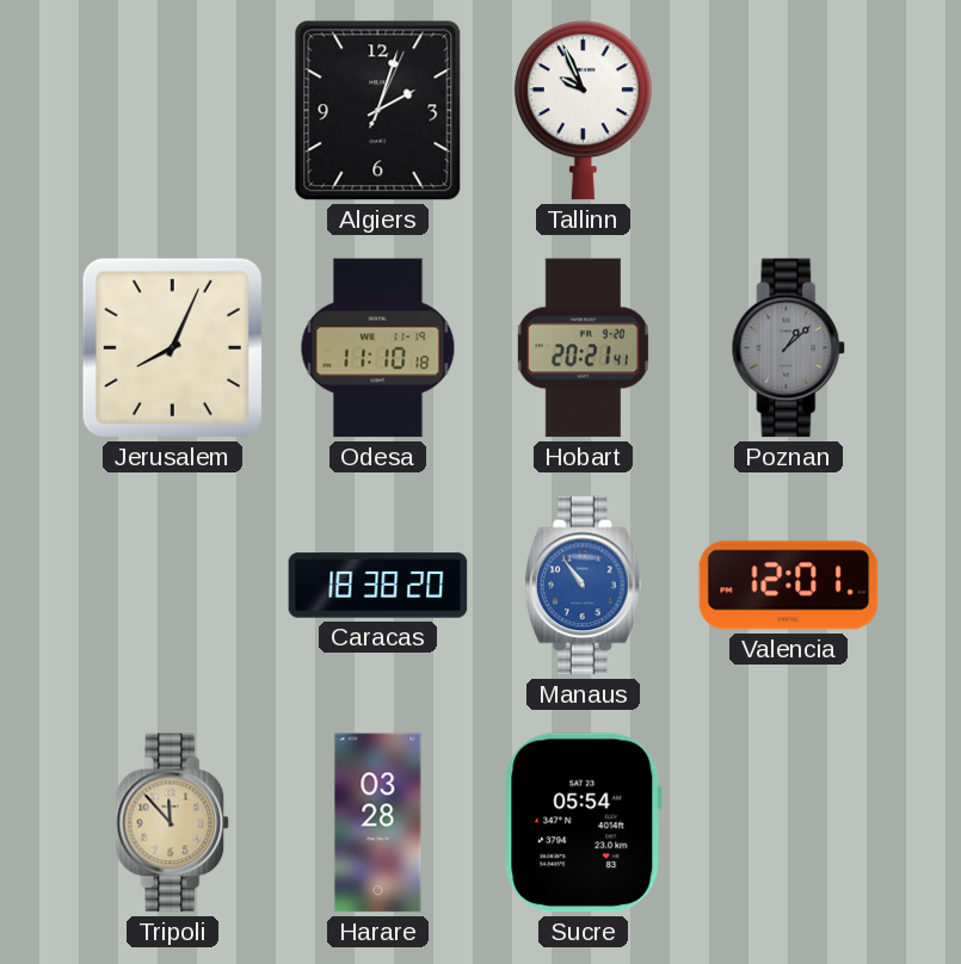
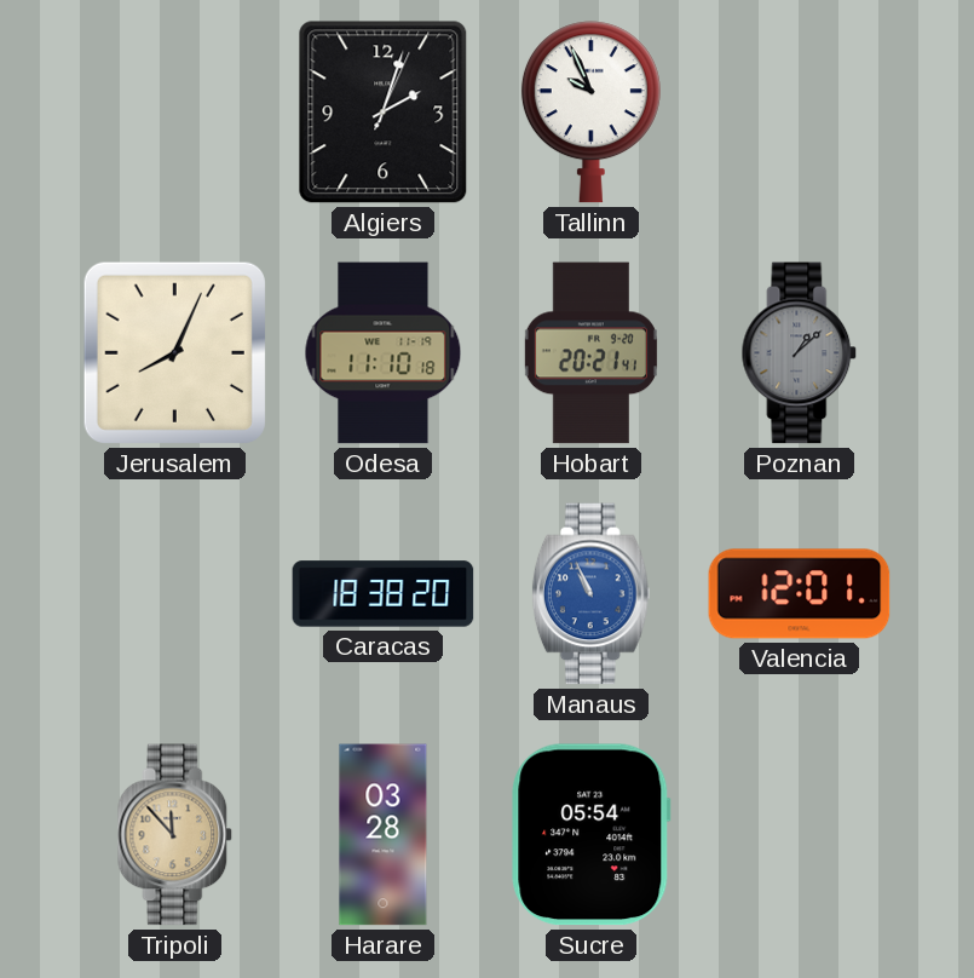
Manaus: 10:54 -> 10:56
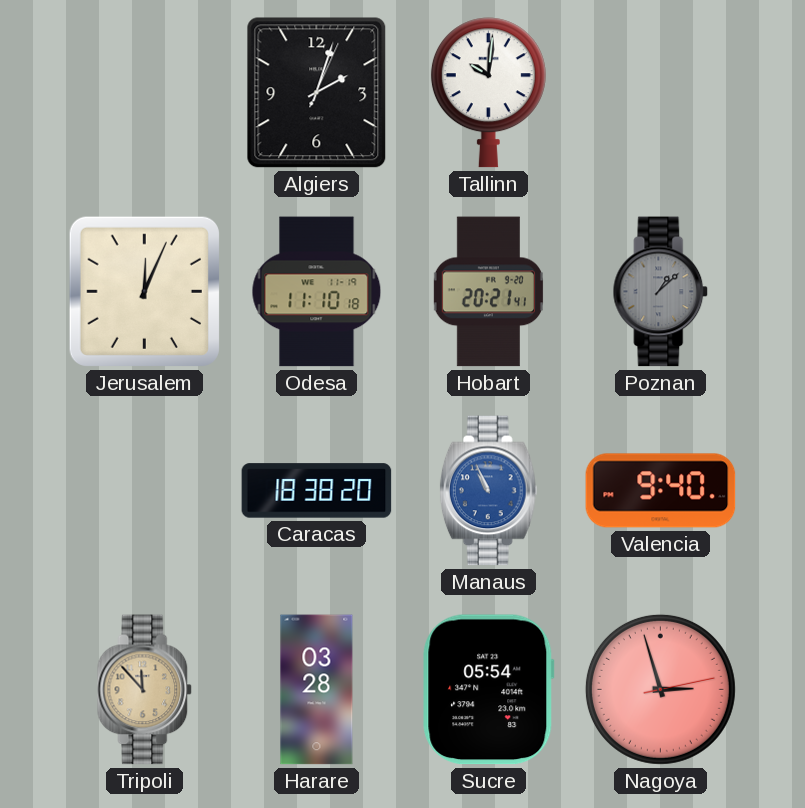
Tallinn: 9:56 -> 10:01
Jerusalem: 8:04 -> 12:04
Valencia: 12:01 -> 9:40
Nagoya: none -> 2:57
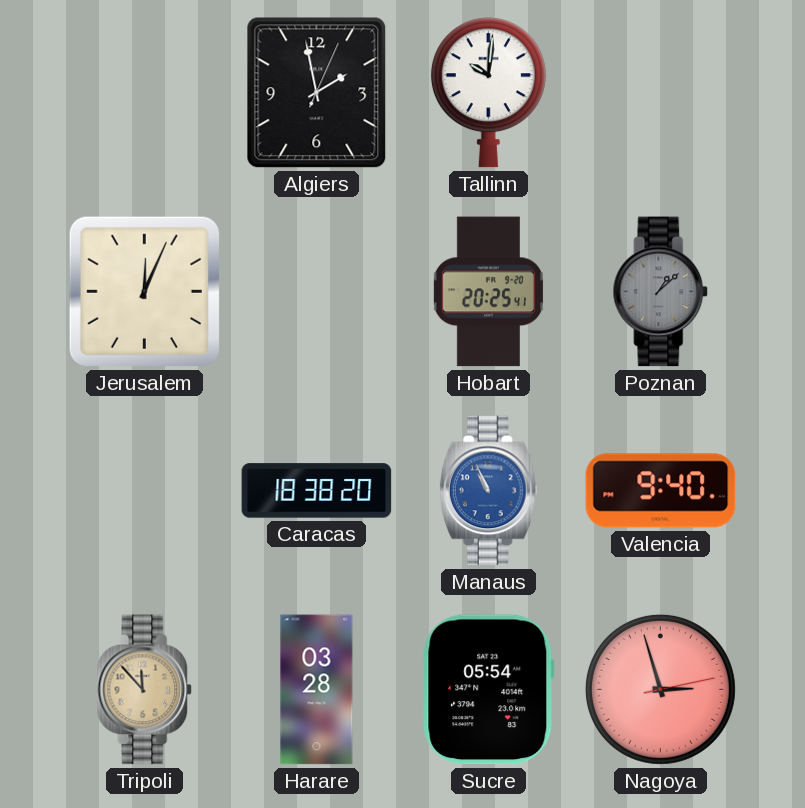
Algiers: 2:03 -> 1:58
Odesa: 11:10 -> none
Hobart: 20:21 -> 20:25
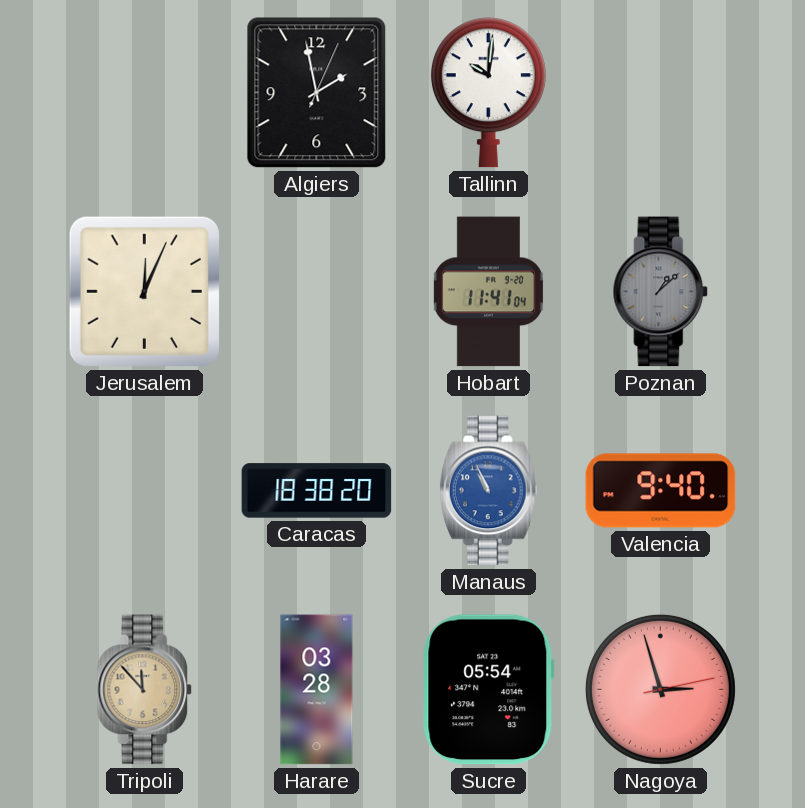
Hobart: 20:25 -> 11:41
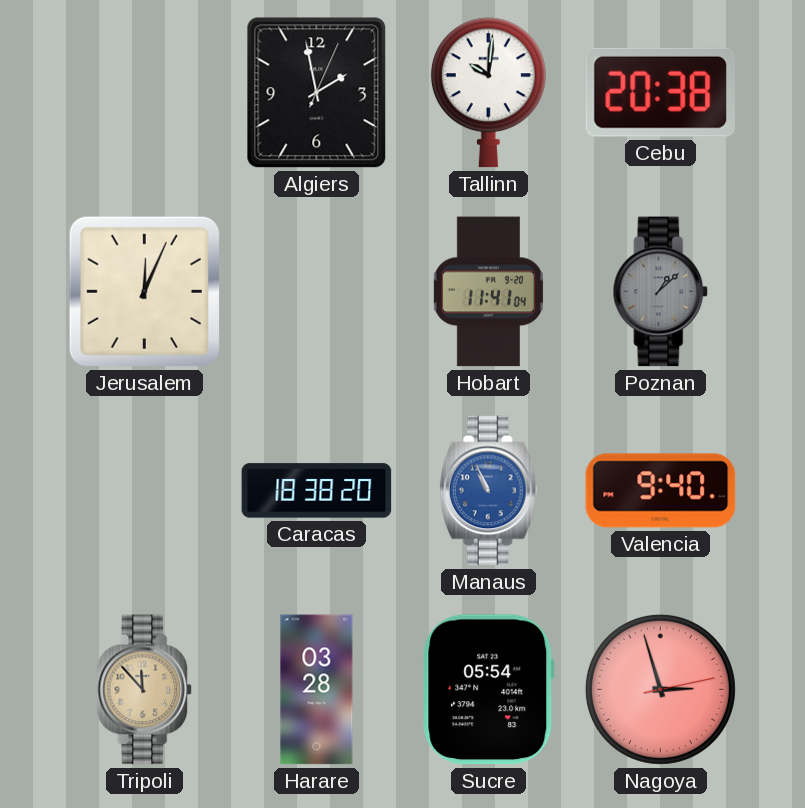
Cebu: none -> 20:38
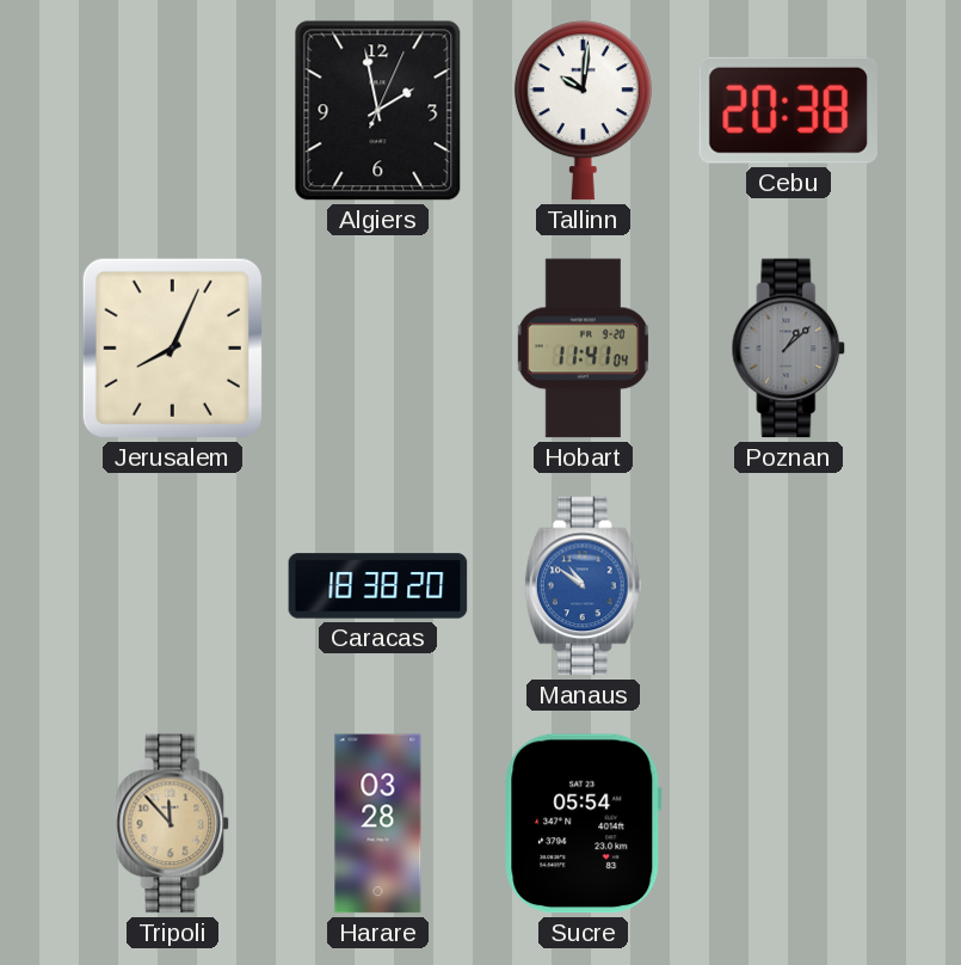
Jerusalem: 12:04 -> 8:04
Manaus: 10:56 -> 10:51
Valencia: 9:40 -> none
Nagoya: 2:57 -> none
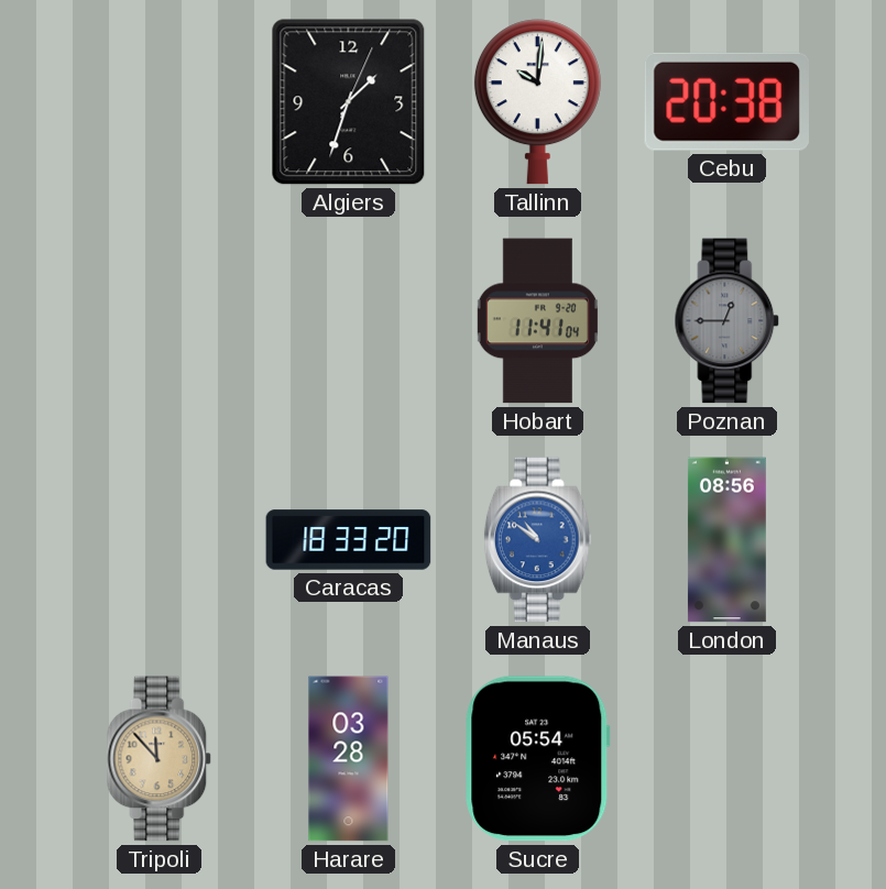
Algiers: 1:58 -> 1:33
Jerusalem: 8:04 -> none
Poznan: 1:08 -> 12:45
Caracas: 18:38 -> 18:33
London: none -> 08:56
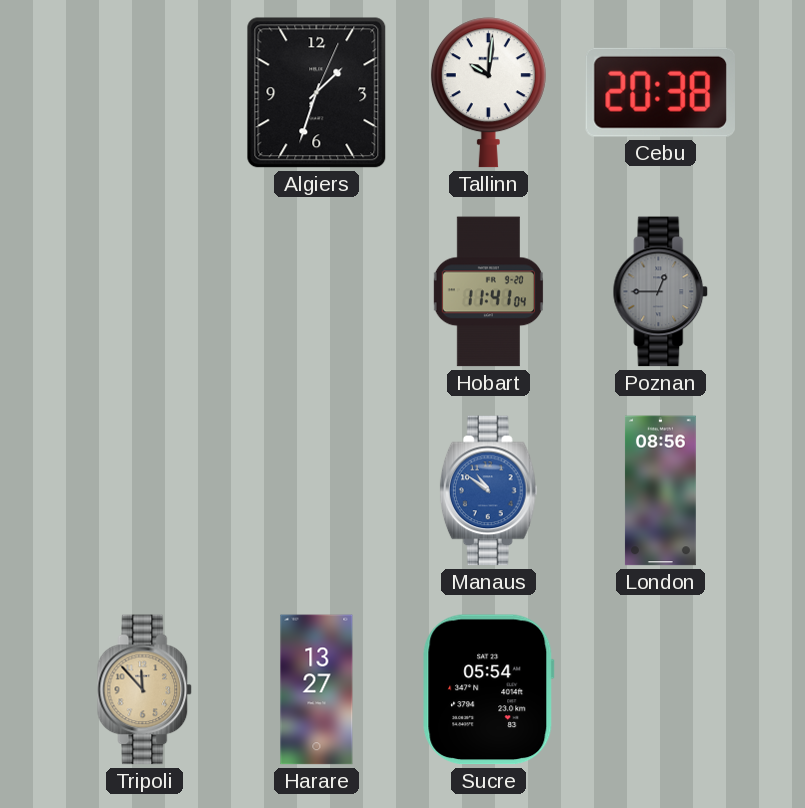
Caracas: 18:33 -> none
Harare: 03:28 -> 13:27
